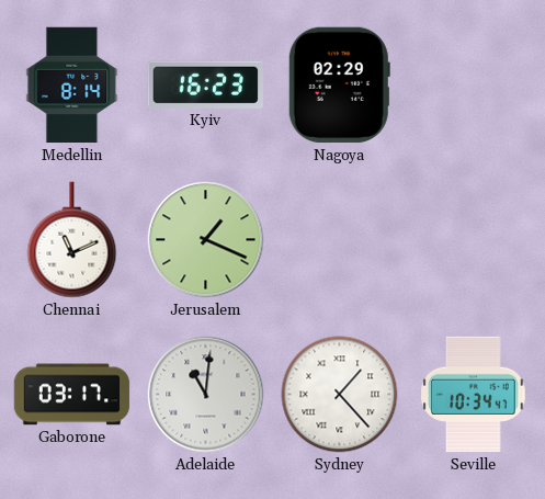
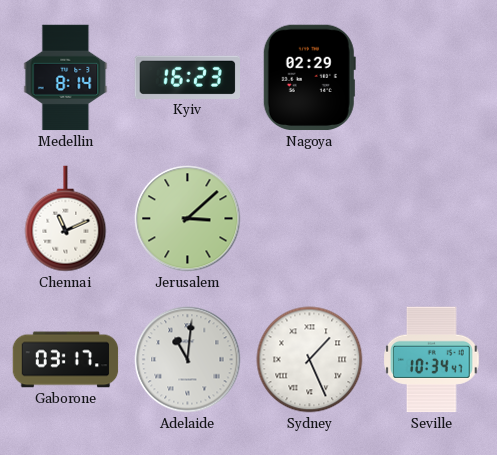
Jerusalem: 1:19 -> 3:08
Sydney: 1:23 -> 1:26
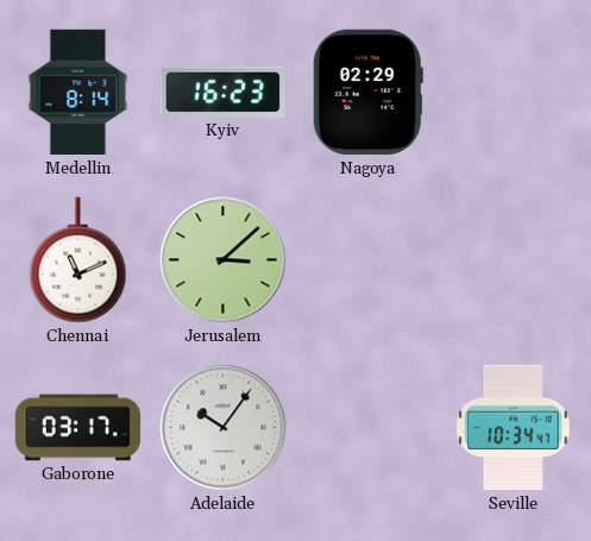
Adelaide: 11:01 -> 10:06
Sydney: 1:26 -> none
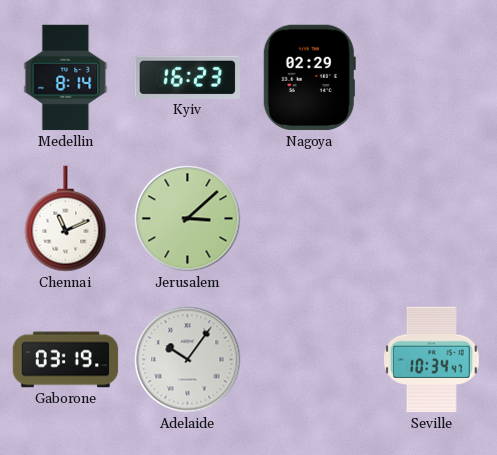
Gaborone: 03:17 -> 03:19
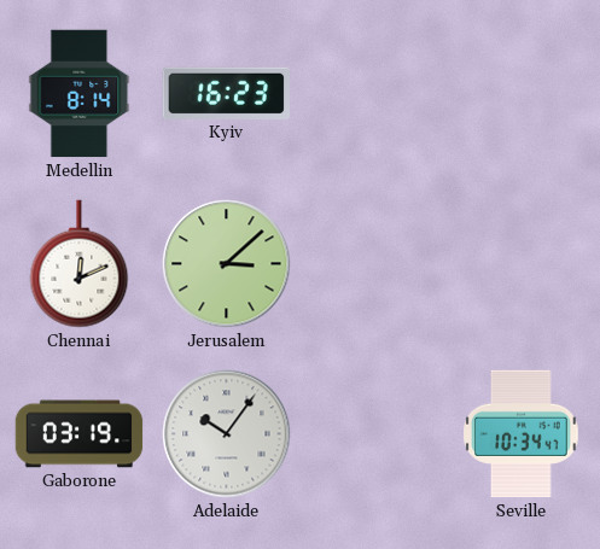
Nagoya: 02:29 -> none
Chennai: 11:11 -> 12:11
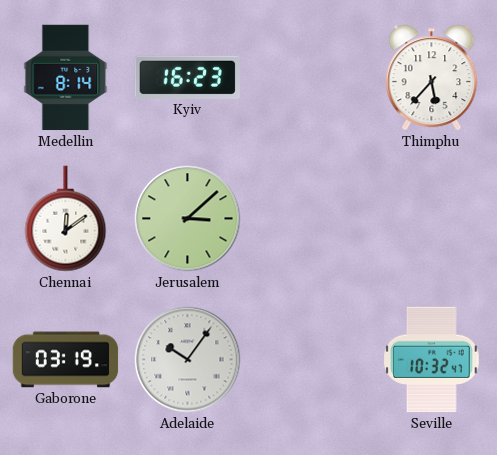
Thimphu: none -> 5:37
Chennai: 12:11 -> 12:09
Seville: 10:34 -> 10:32
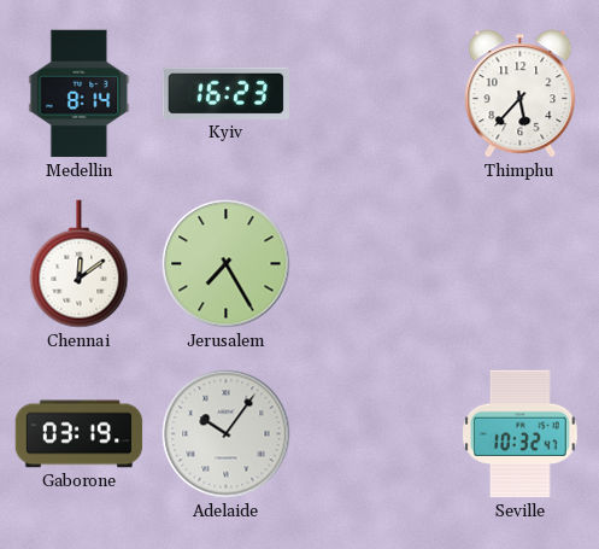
Jerusalem: 3:08 -> 7:25
